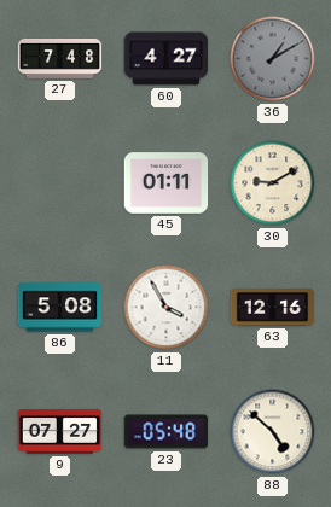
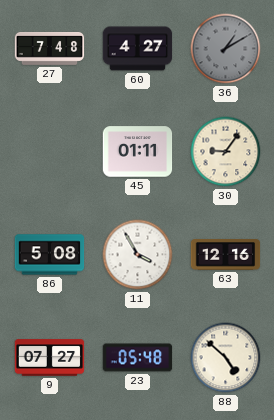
30: 9:10 -> 9:06
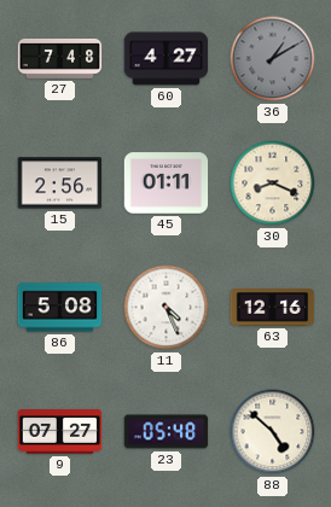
15: none -> 2:56
30: 9:06 -> 8:19
11: 3:55 -> 4:26
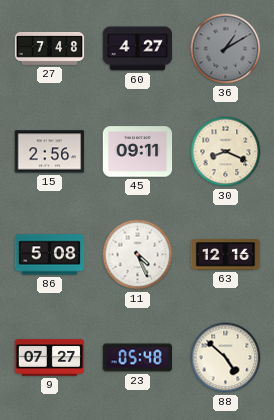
45: 01:11 -> 09:11
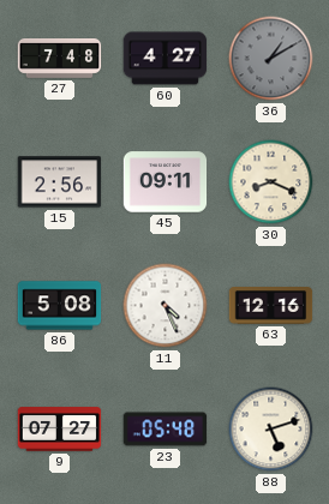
88: 4:52 -> 5:12
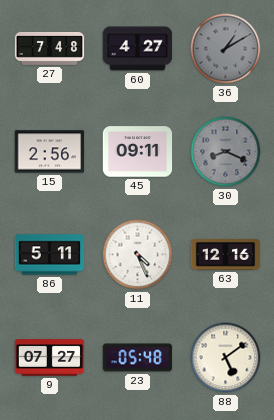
30 dial: cream -> grey
86: 5:08 -> 5:11
88: 5:12 -> 5:09
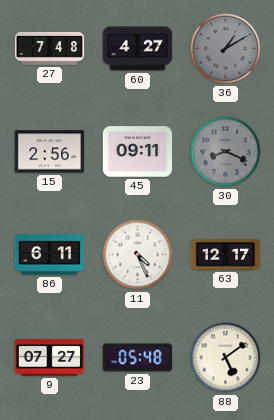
86: 5:11 -> 6:11
63: 12:16 -> 12:17
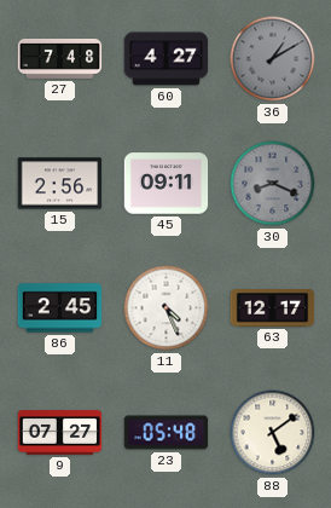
86: 6:11 -> 2:45
